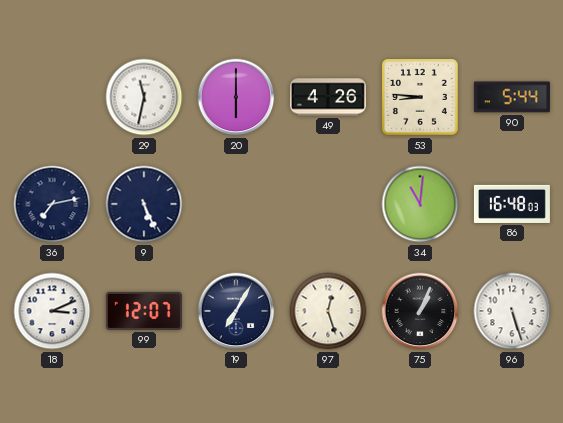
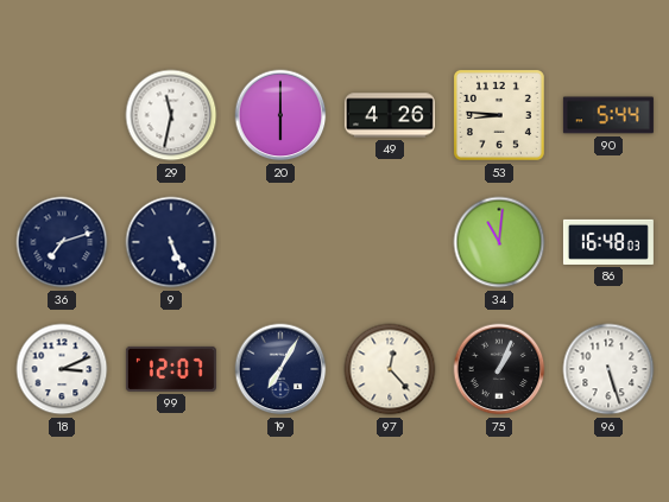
36: 7:13 -> 7:12
97: 12:27 -> 12:23
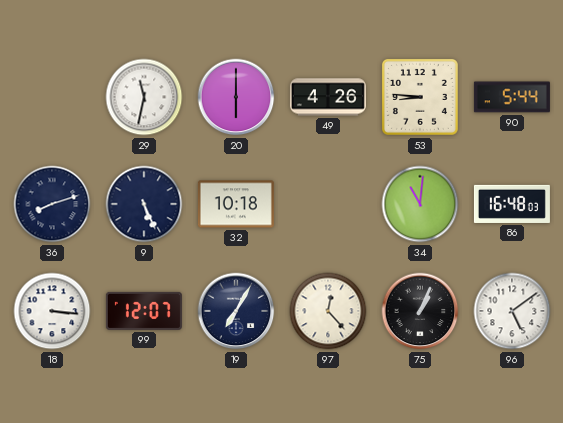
36: 7:12 -> 8:12
32: none -> 10:18
18: 3:11 -> 3:16
96: 5:27 -> 5:09
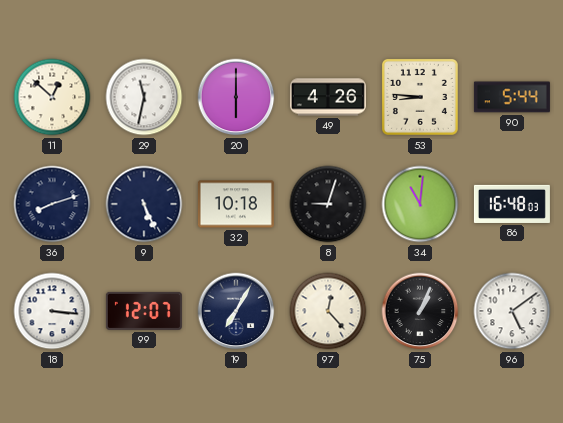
11: none -> 12:52
8: none -> 9:03
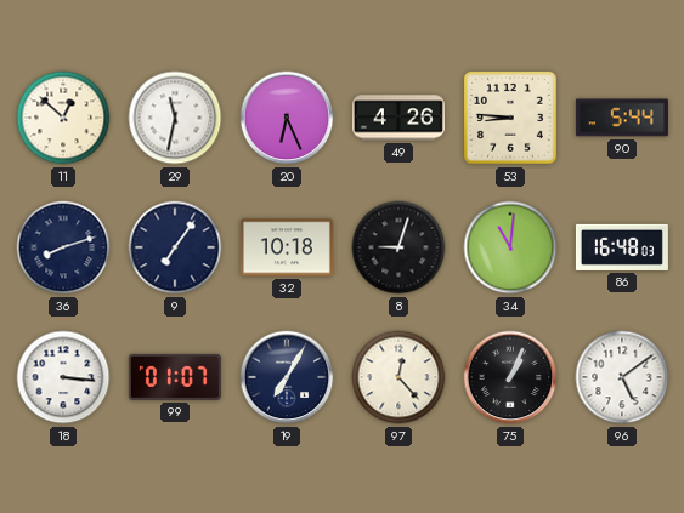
20: 6:00 -> 6:26
9: 5:26 -> 7:06
99: 12:07 -> 01:07
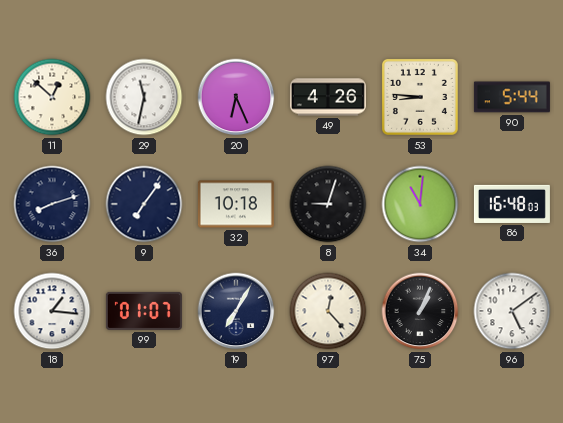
18: 3:16 -> 1:16
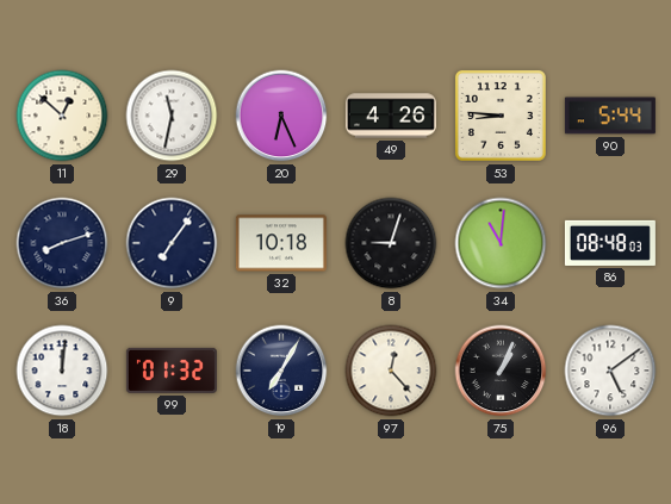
86: 16:48 -> 08:48
18: 1:16 -> 12:01
99: 01:07 -> 01:32
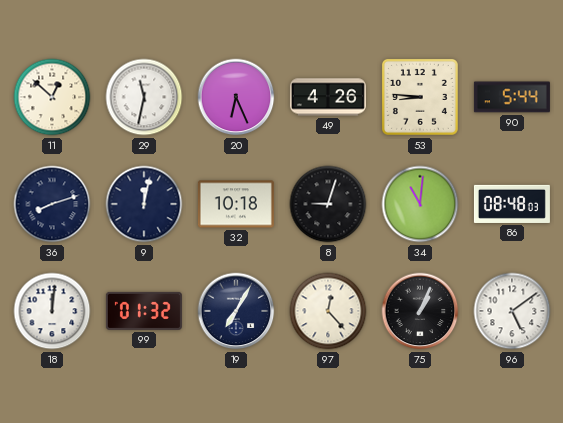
9: 7:06 -> 12:02
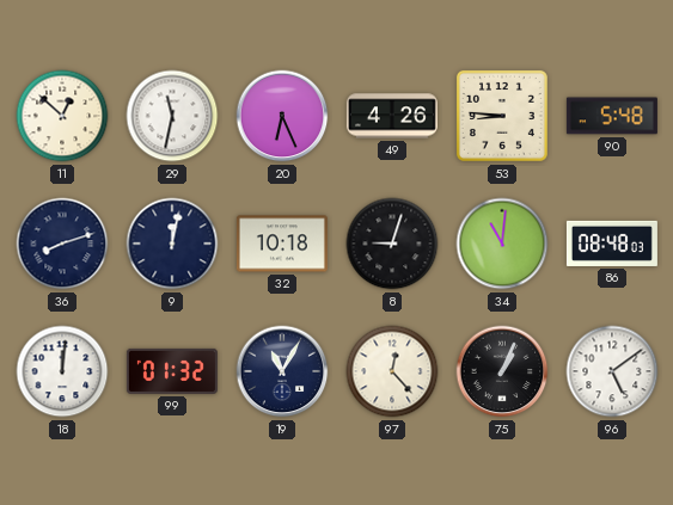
90: 5:44 -> 5:48
19: 7:05 -> 11:05
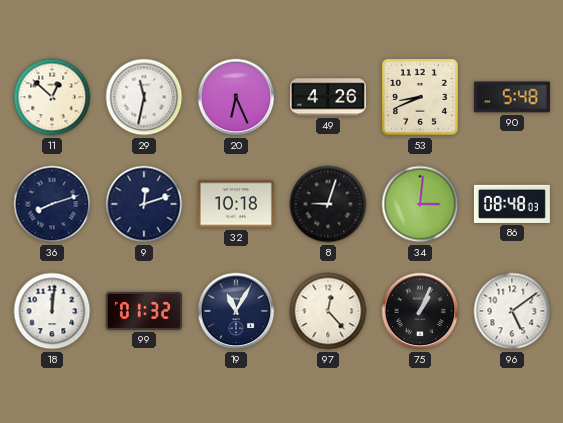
53: 8:46 -> 8:41
9: 12:02 -> 12:12
34: 11:01 -> 3:01
